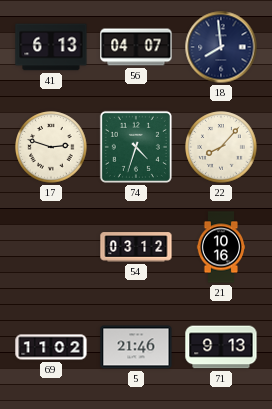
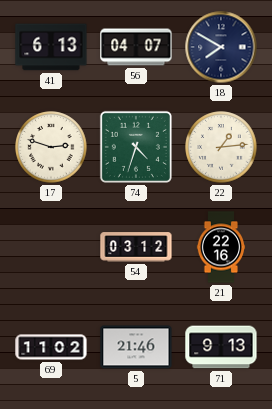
18: 7:59 -> 7:50
22: 8:07 -> 1:14
21: 10:16 -> 22:16
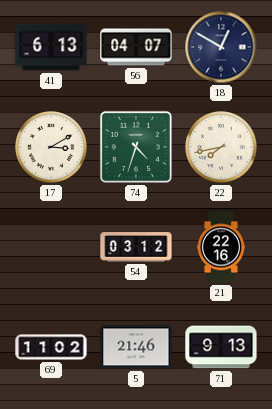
18: 7:50 -> 12:50
17: 2:48 -> 3:10
22: 1:14 -> 7:43
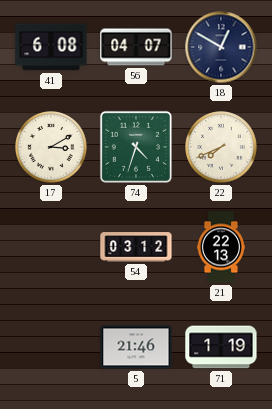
41: 6:13 -> 6:08
22: 7:43 -> 7:41
21: 22:16 -> 22:13
69: 11:02 -> none
71: 9:13 -> 1:19
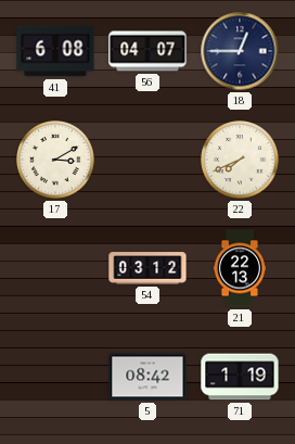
18: 12:50 -> 12:45
74: 4:33 -> none
5: 21:46 -> 08:42
